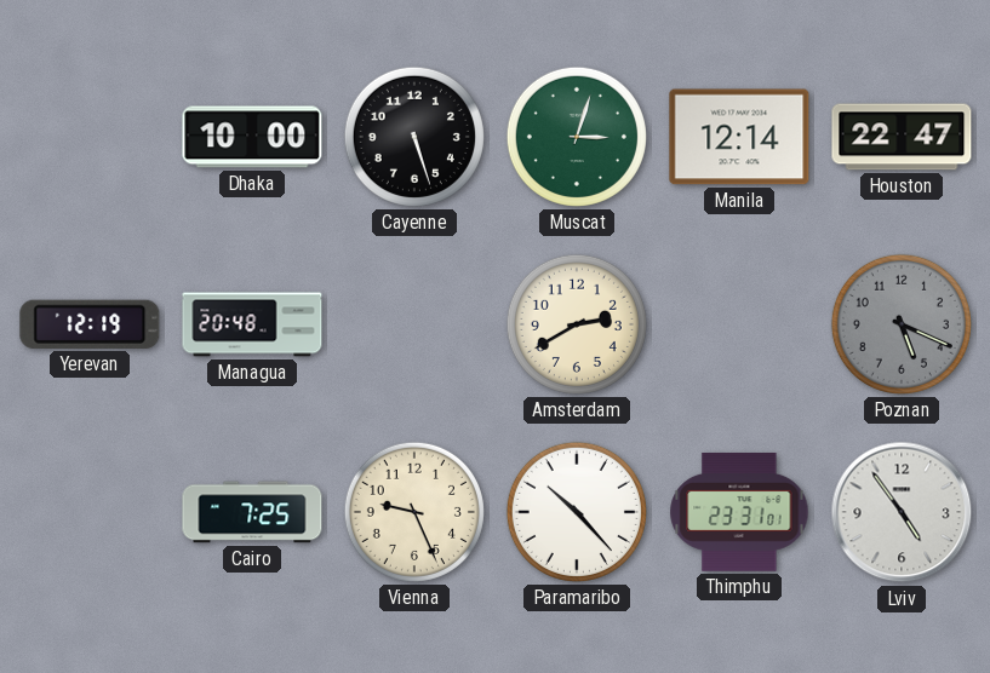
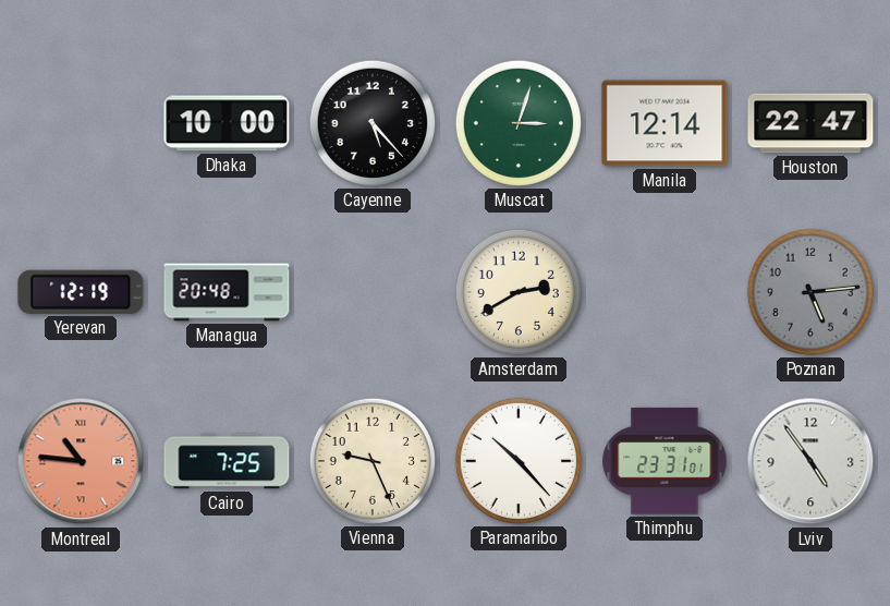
Cayenne: 5:27 -> 5:23
Poznan: 5:19 -> 5:14
Montreal: none -> 10:46
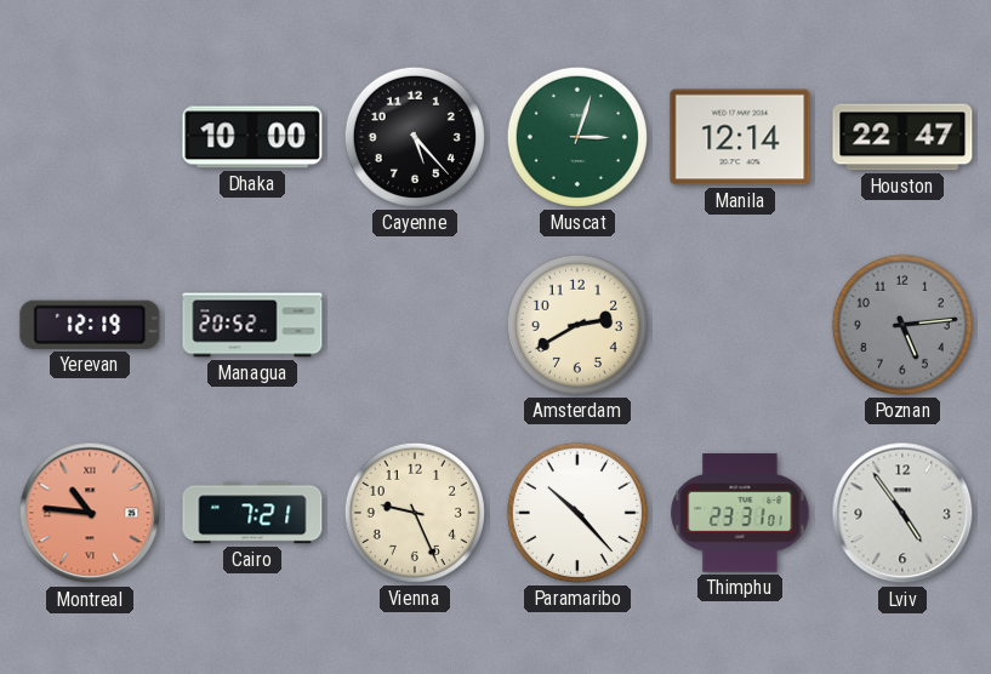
Managua: 20:48 -> 20:52
Cairo: 7:25 -> 7:21
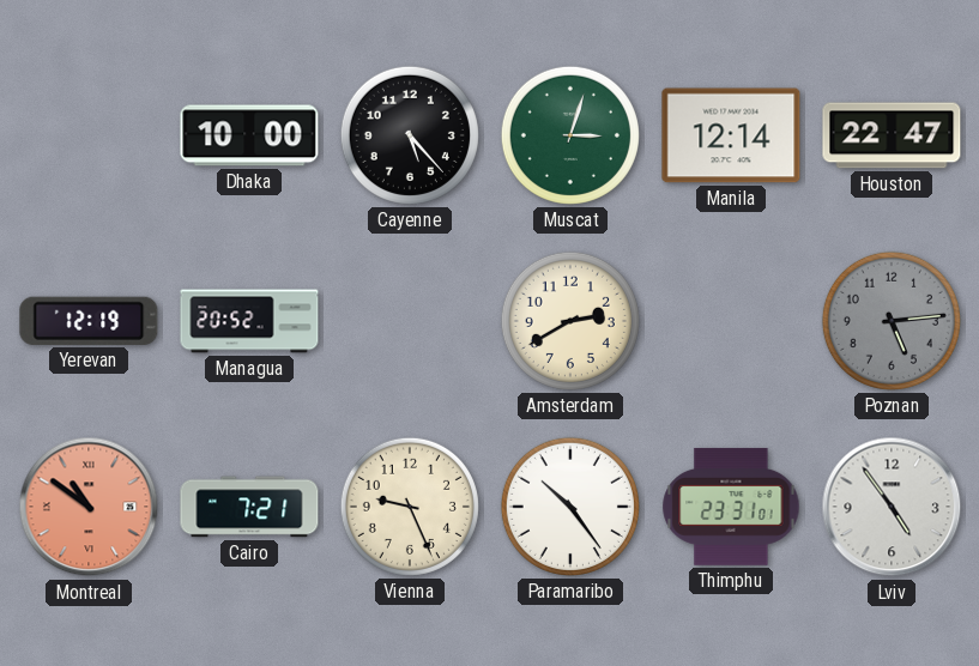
Montreal: 10:46 -> 10:51
Paramaribo: 10:23 -> 10:24
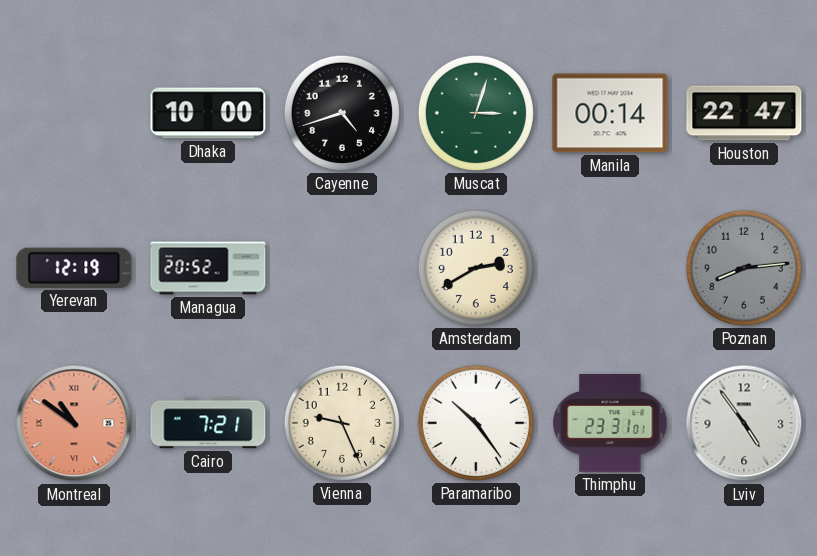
Cayenne: 5:23 -> 4:42
Manila: 12:14 -> 00:14
Poznan: 5:14 -> 8:14
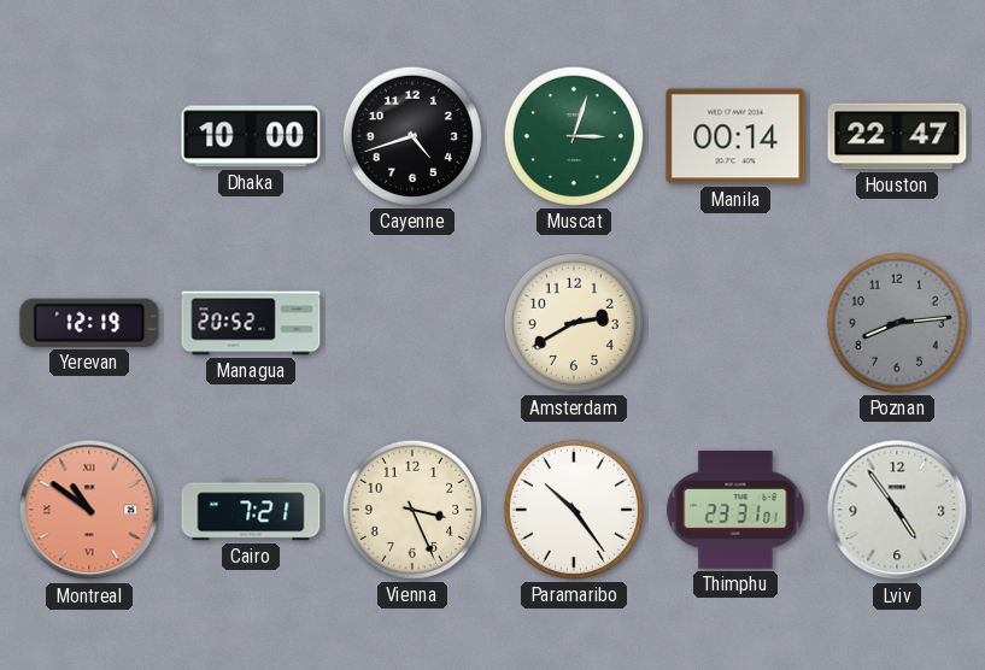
Vienna: 9:26 -> 3:26
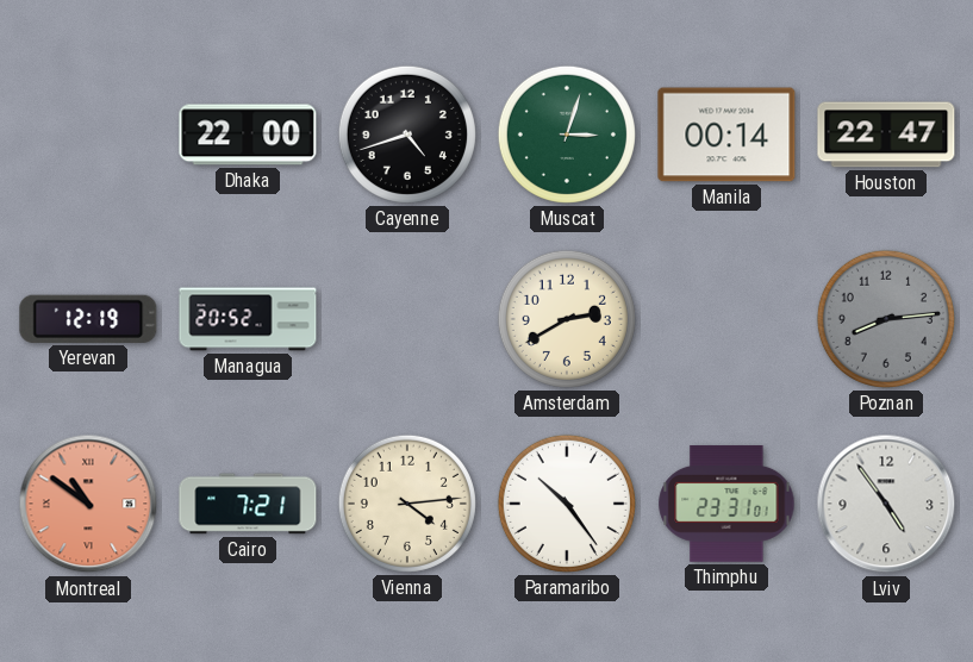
Dhaka: 10:00 -> 22:00
Vienna: 3:26 -> 4:14
